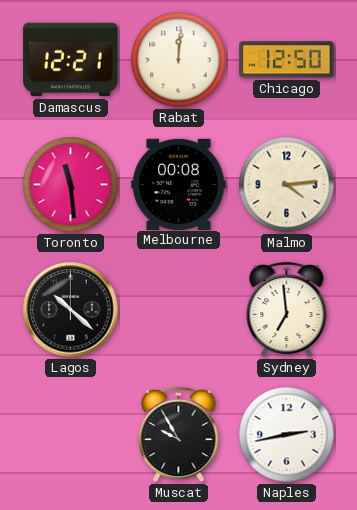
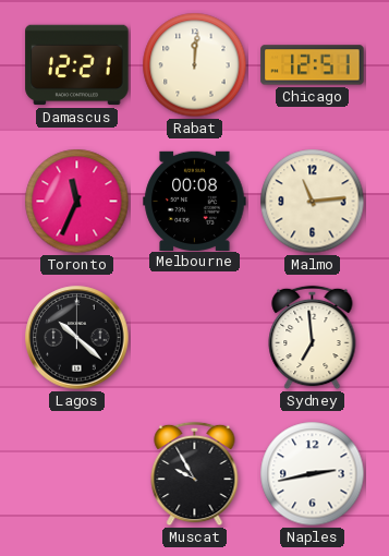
Chicago: 12:50 -> 12:51
Toronto: 11:29 -> 11:34
Malmo: 4:14 -> 11:14
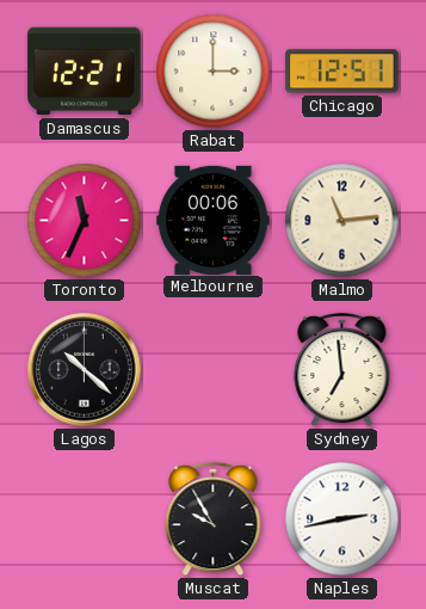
Rabat: 12:01 -> 3:00
Melbourne: 00:08 -> 00:06
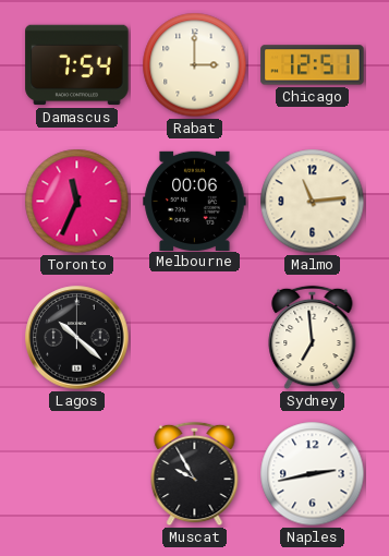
Damascus: 12:21 -> 7:54
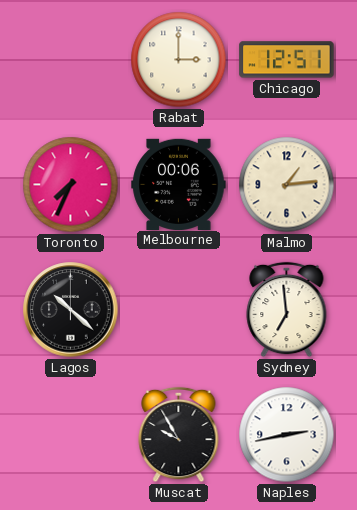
Damascus: 7:54 -> none
Toronto: 11:34 -> 7:34
Malmo: 11:14 -> 1:14
